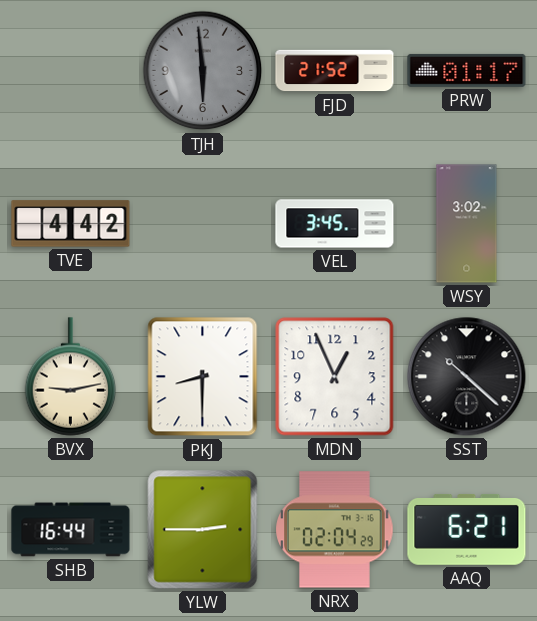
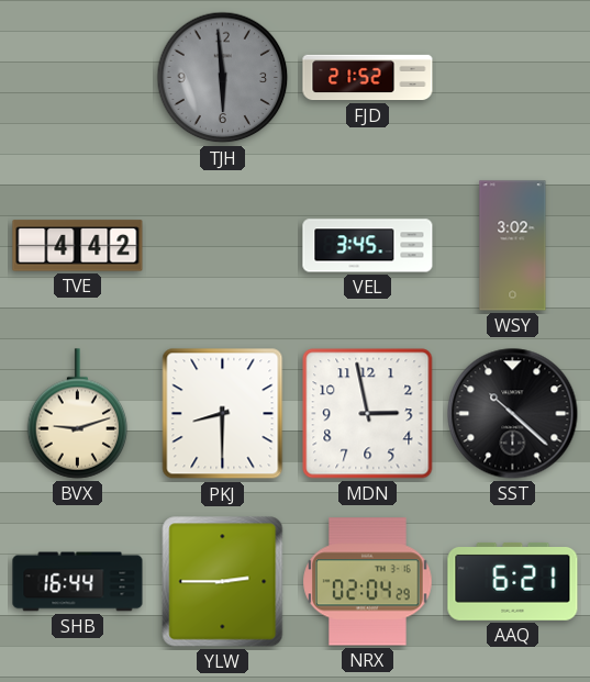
PRW: 01:17 -> none
BVX: 9:13 -> 9:12
MDN: 12:56 -> 2:58
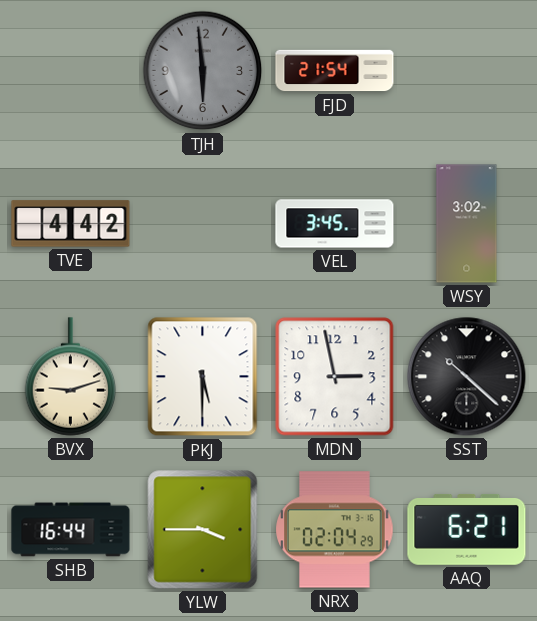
FJD: 21:52 -> 21:54
PKJ: 8:30 -> 5:30
YLW: 2:45 -> 3:45
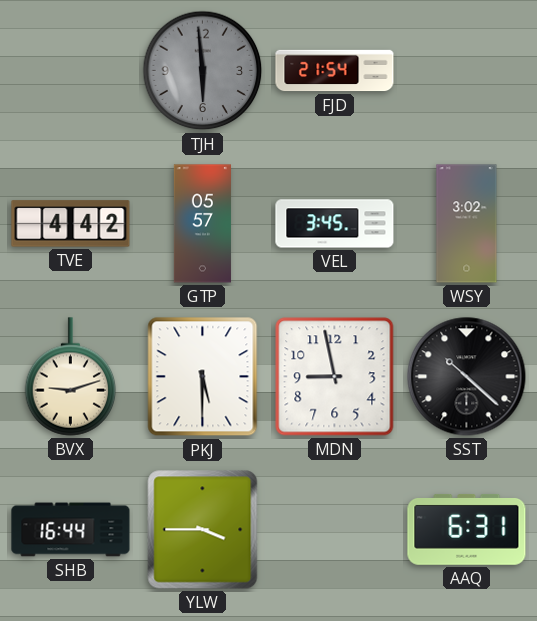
GTP: none -> 05:57
MDN: 2:58 -> 8:58
NRX: 02:04 -> none
AAQ: 6:21 -> 6:31
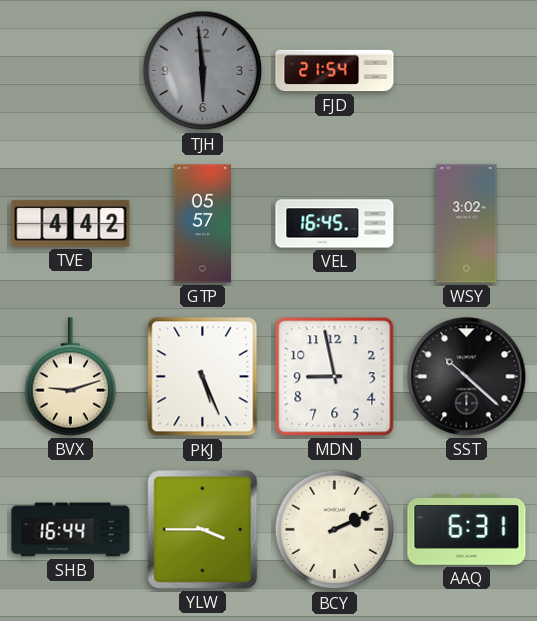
VEL: 3:45 -> 16:45
PKJ: 5:30 -> 5:26
BCY: none -> 2:11
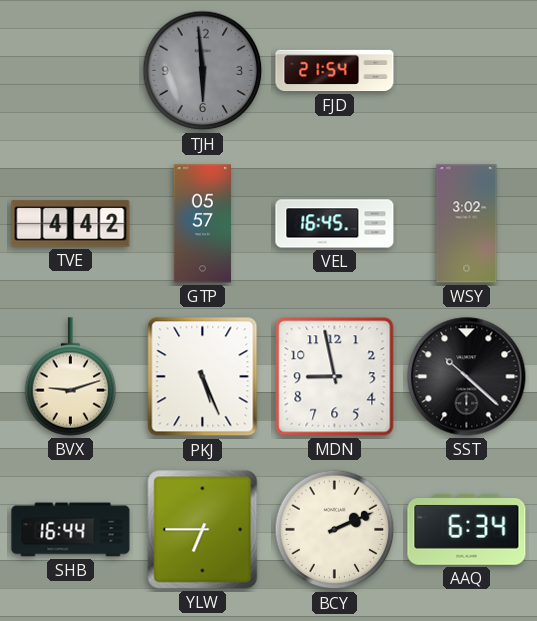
YLW: 3:45 -> 6:45
AAQ: 6:31 -> 6:34
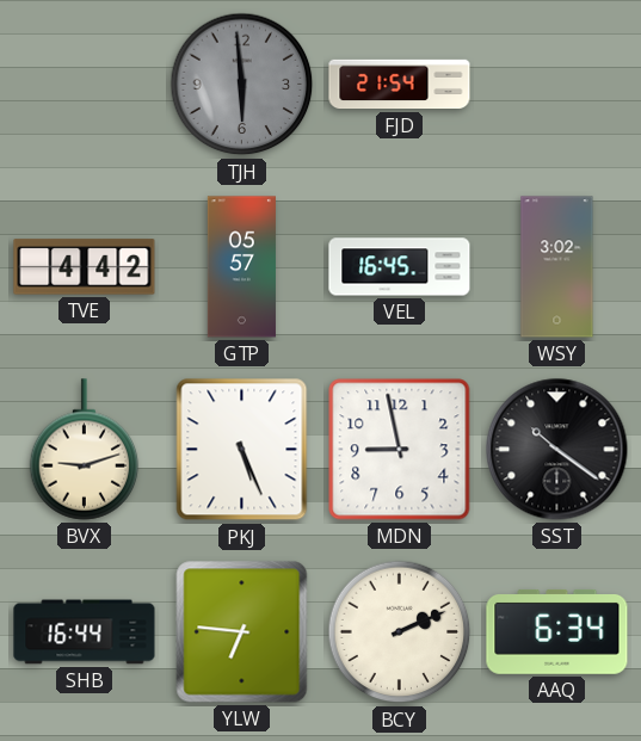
SST: 10:22 -> 10:21
YLW: 6:45 -> 6:46
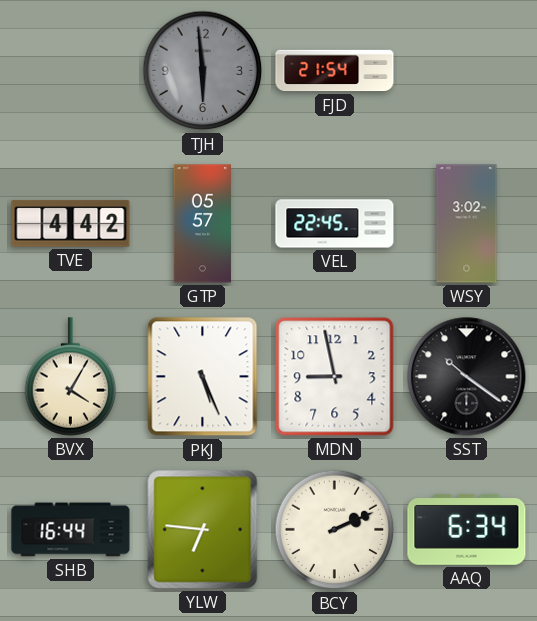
VEL: 16:45 -> 22:45
BVX: 9:12 -> 4:05
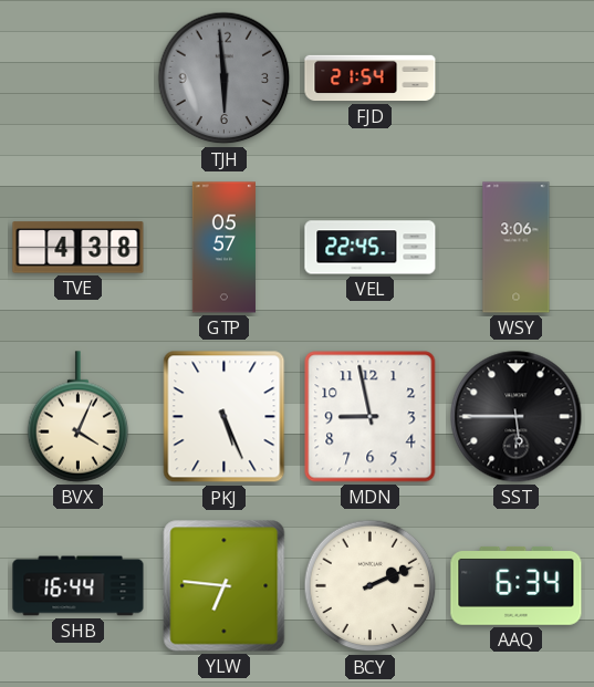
TVE: 4:42 -> 4:38
WSY: 3:02 -> 3:06
BVX: 4:05 -> 4:04
SST: 10:21 -> 5:45
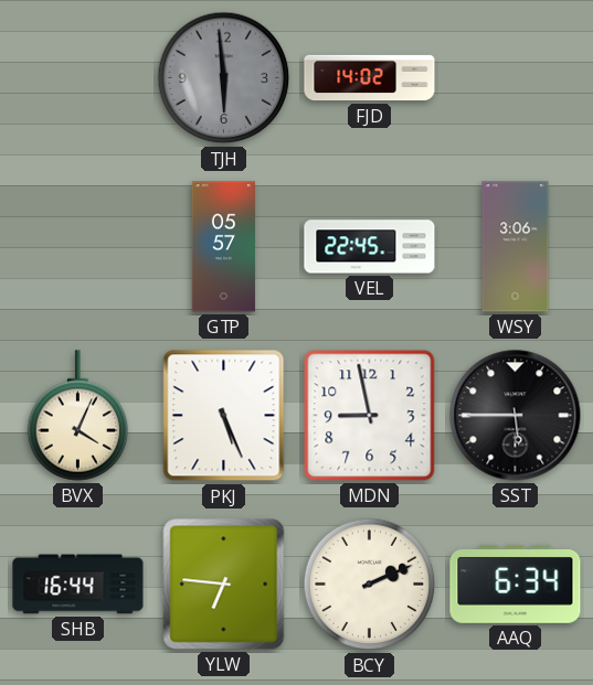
FJD: 21:54 -> 14:02
TVE: 4:38 -> none
